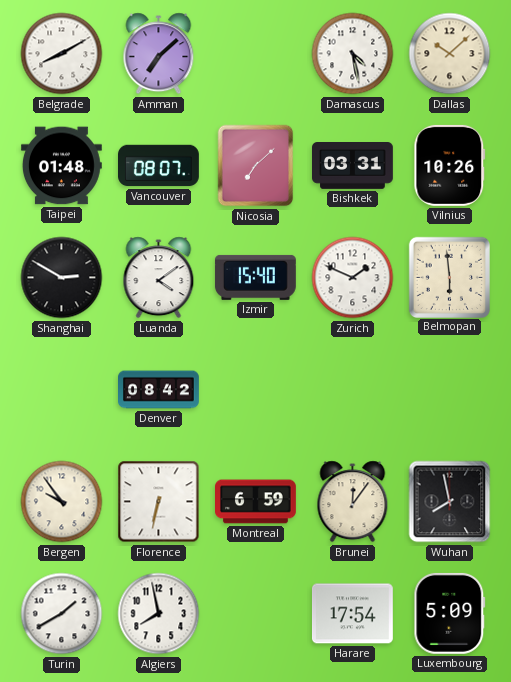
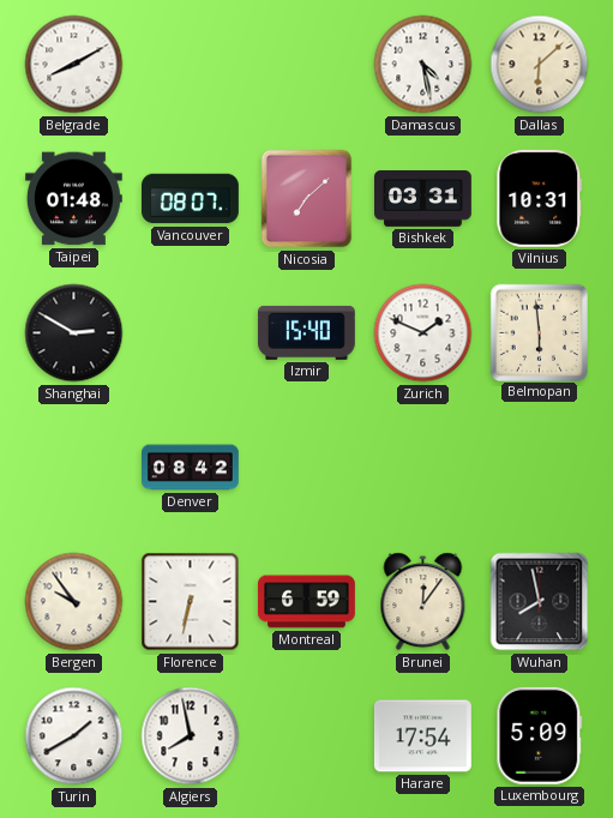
Amman: 7:08 -> none
Dallas: 10:08 -> 6:08
Vilnius: 10:26 -> 10:31
Luanda: 4:09 -> none
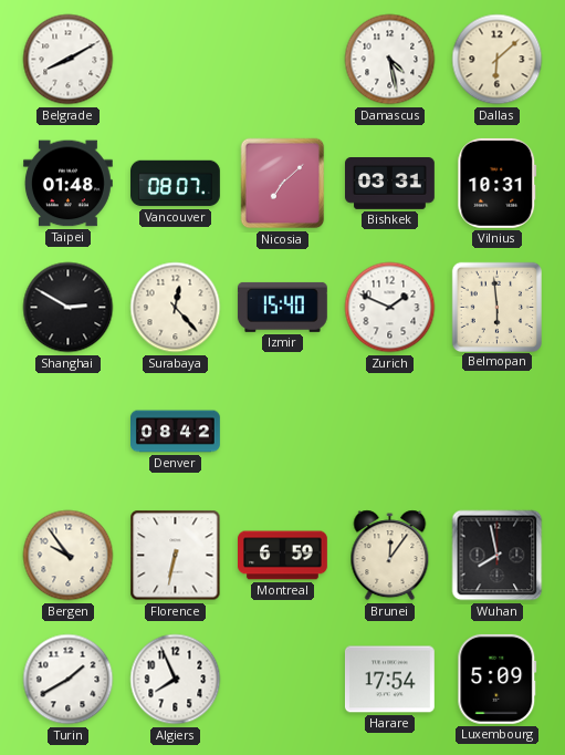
Surabaya: none -> 12:23
Algiers: 7:58 -> 7:56
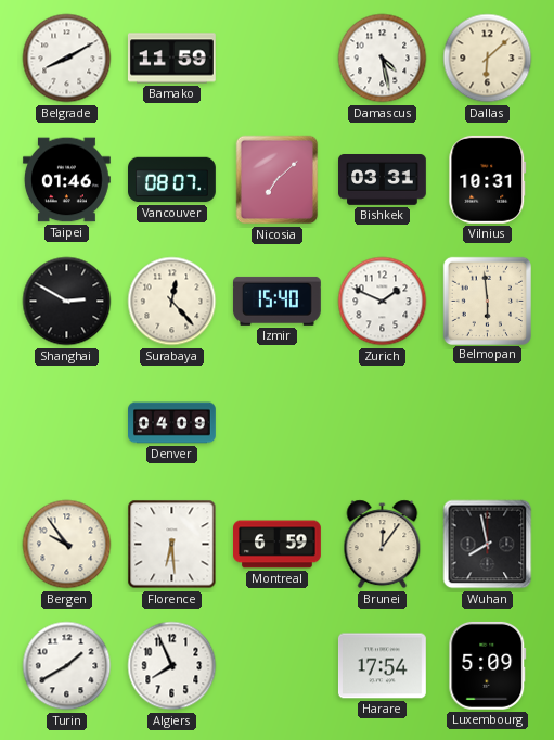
Bamako: none -> 11:59
Taipei: 01:48 -> 01:46
Denver: 08:42 -> 04:09
Florence: 6:32 -> 6:29
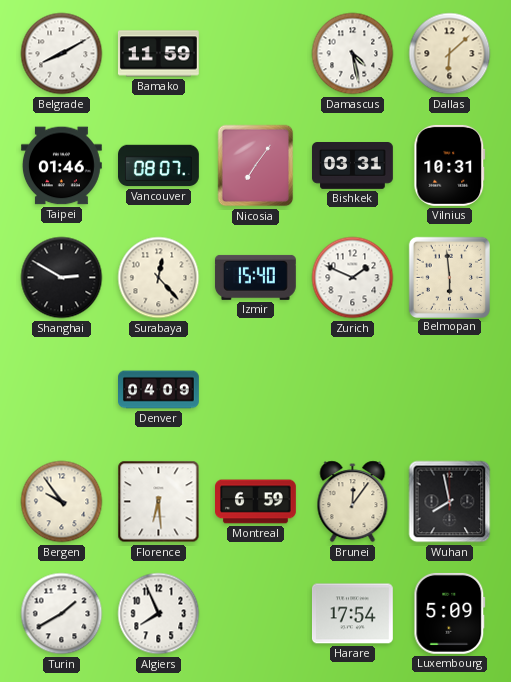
Nicosia: 7:08 -> 7:06
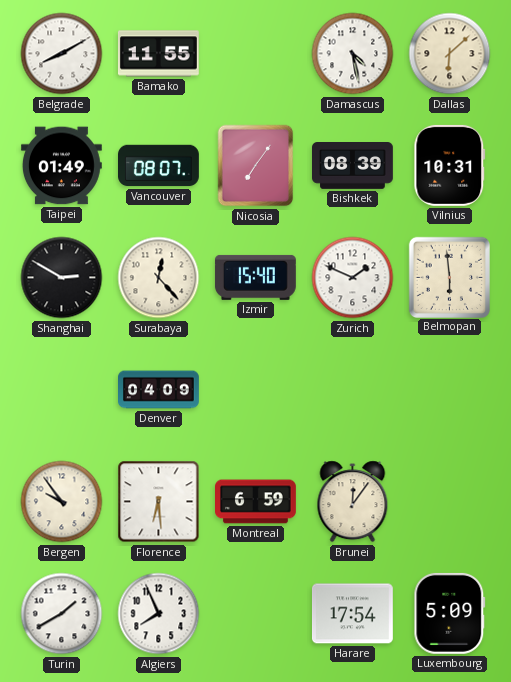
Bamako: 11:59 -> 11:55
Taipei: 01:46 -> 01:49
Bishkek: 03:31 -> 08:39
Wuhan: 7:58 -> none
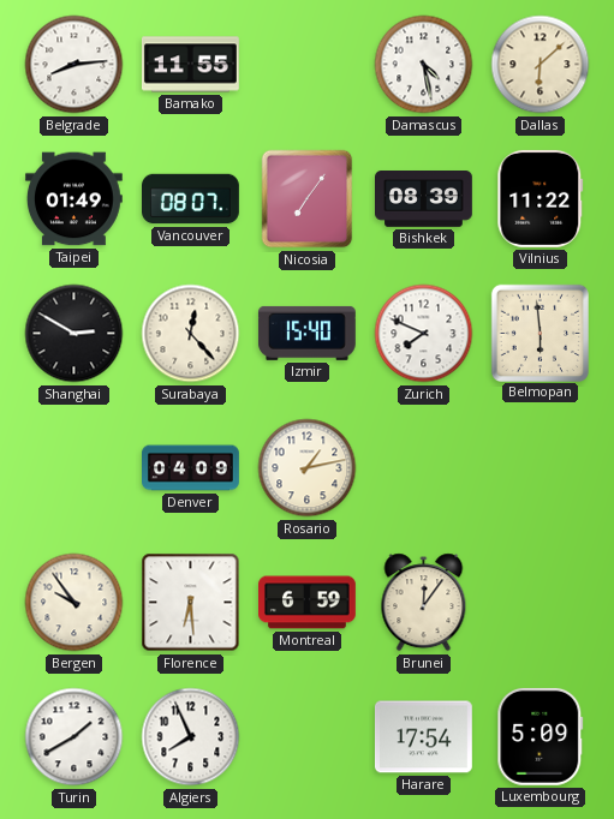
Belgrade: 8:10 -> 8:14
Vilnius: 10:31 -> 11:22
Zurich: 1:49 -> 7:49
Rosario: none -> 1:13
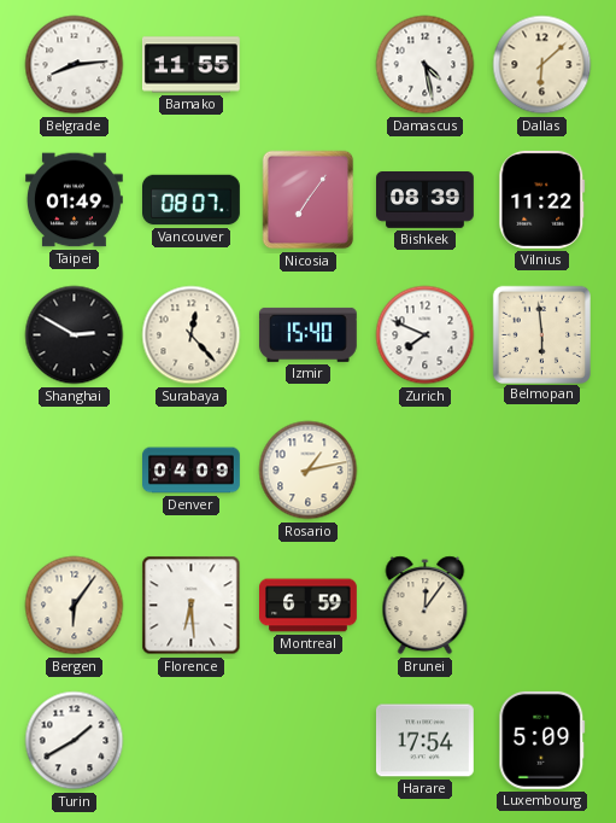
Bergen: 9:54 -> 6:06
Algiers: 7:56 -> none
